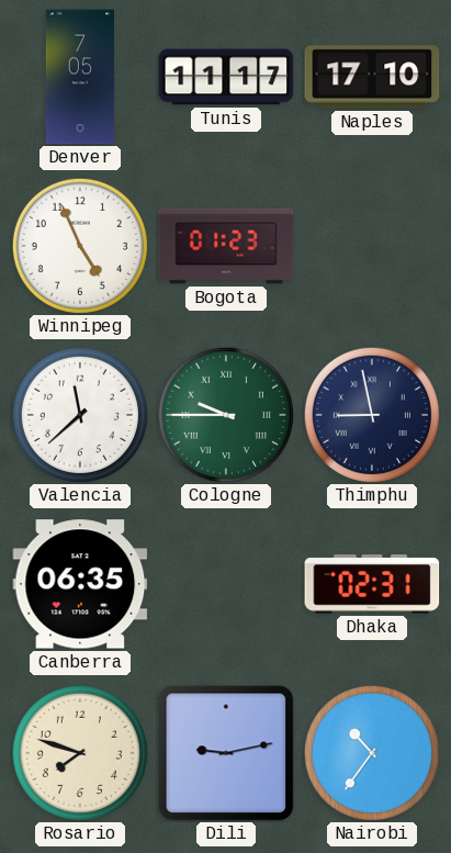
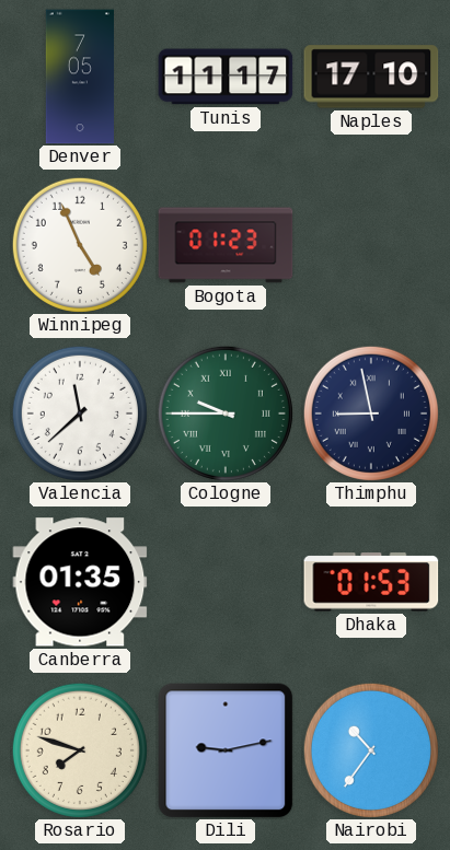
Canberra: 06:35 -> 01:35
Dhaka: 02:31 -> 01:53
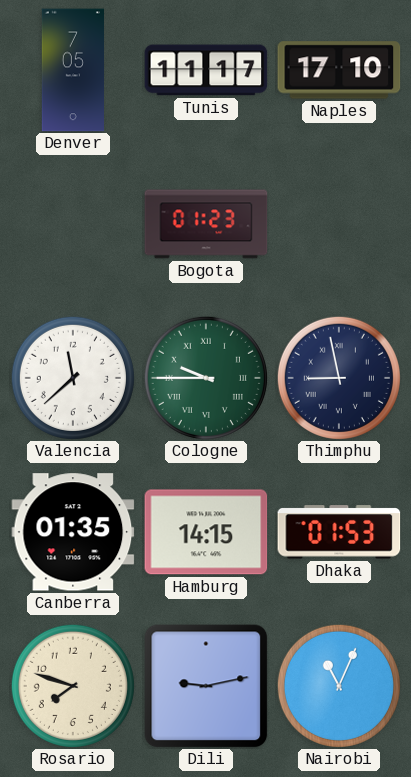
Winnipeg: 4:56 -> none
Hamburg: none -> 14:15
Nairobi: 10:36 -> 11:04
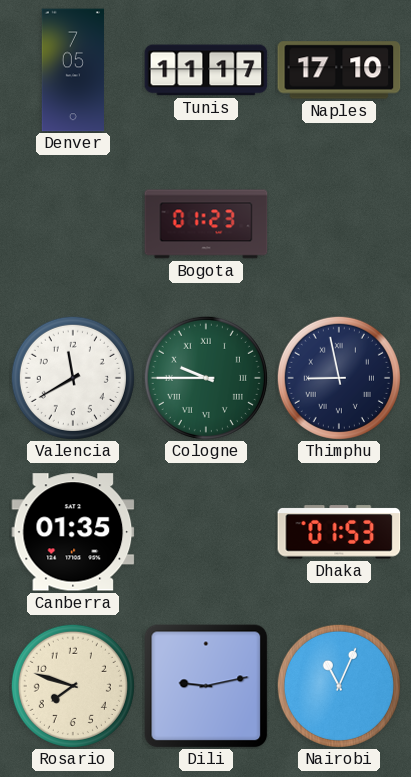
Valencia: 11:38 -> 11:40
Hamburg: 14:15 -> none
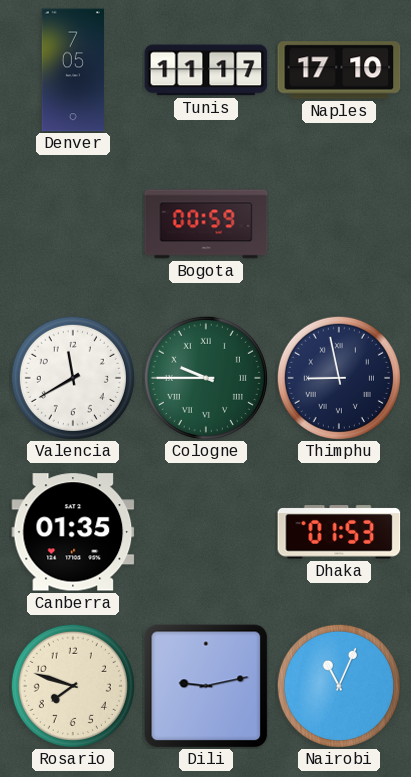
Bogota: 01:23 -> 00:59
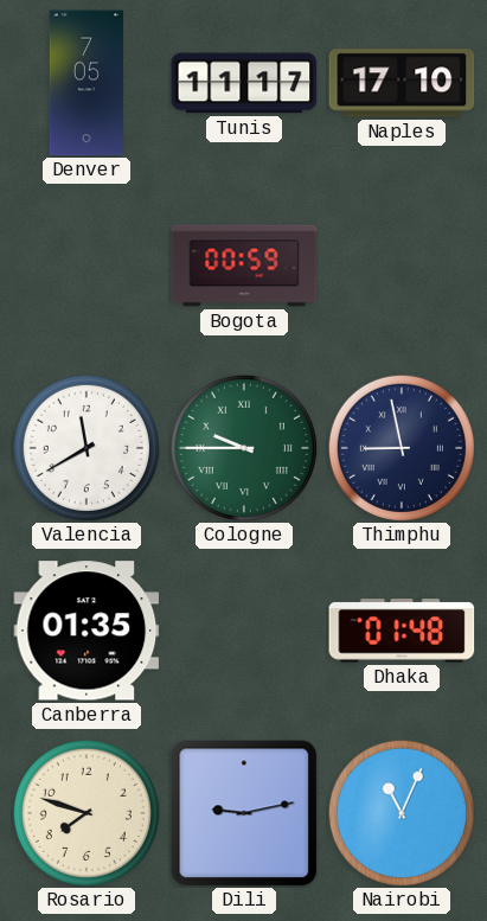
Dhaka: 01:53 -> 01:48
